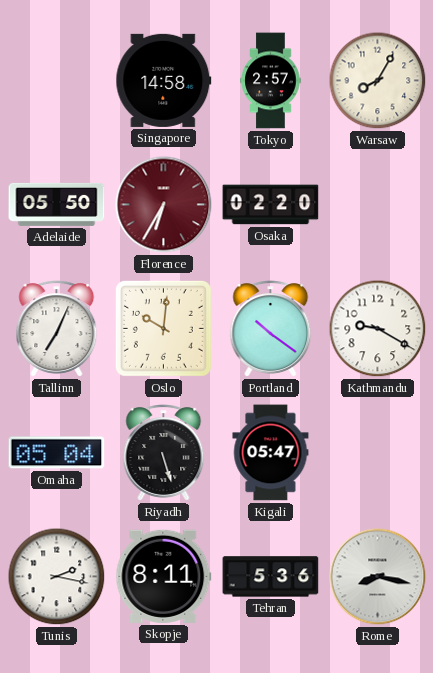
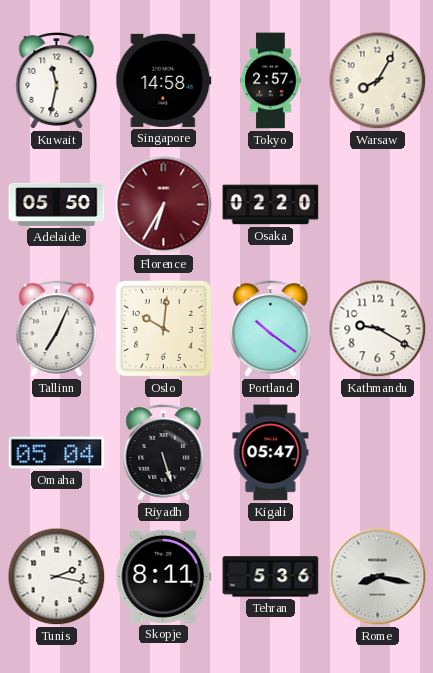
Kuwait: none -> 11:32
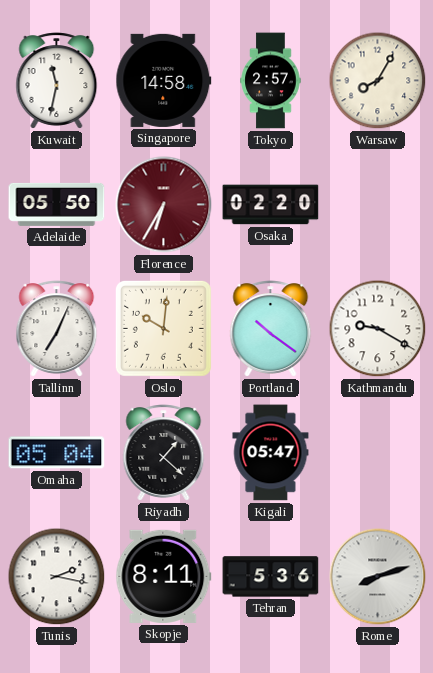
Riyadh: 5:27 -> 1:22
Rome: 8:17 -> 8:12
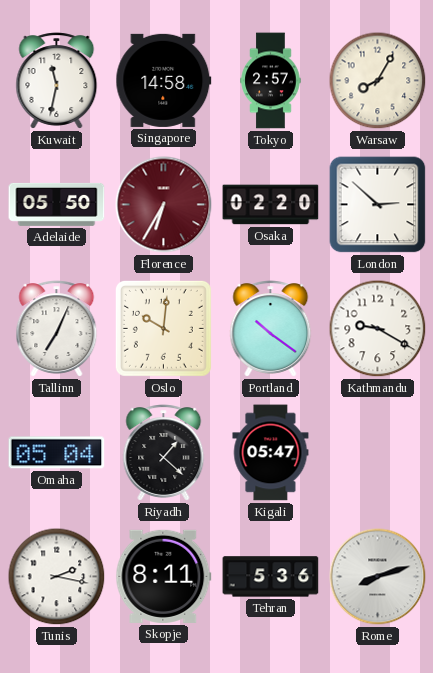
London: none -> 2:52
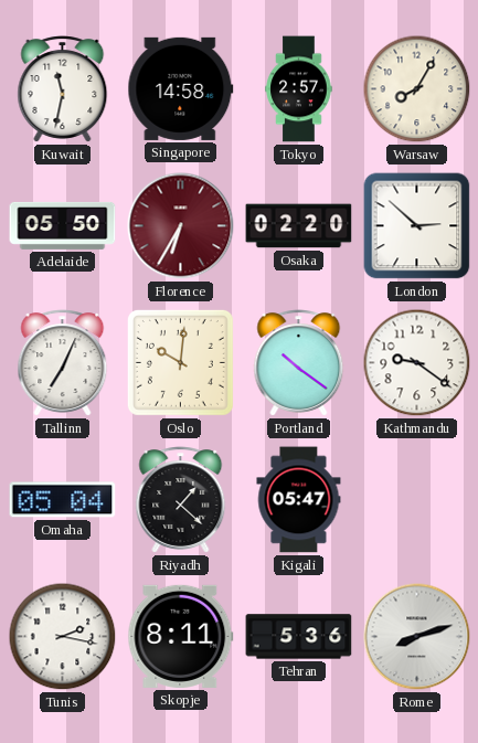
Kathmandu: 9:20 -> 9:21
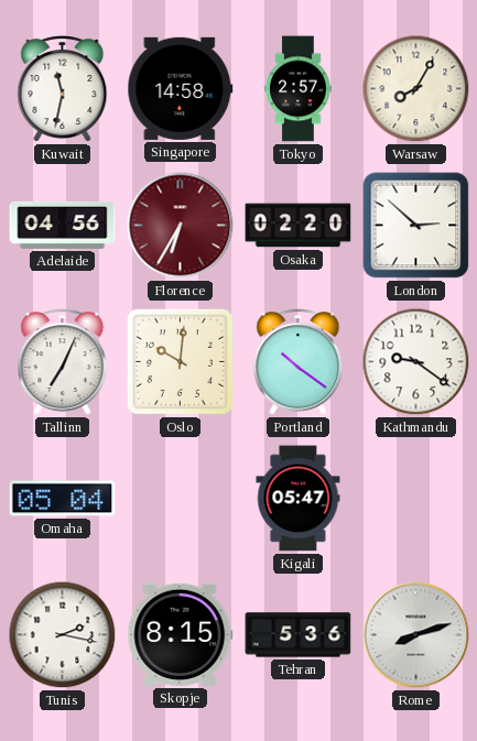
Adelaide: 05:50 -> 04:56
Riyadh: 1:22 -> none
Skopje: 8:11 -> 8:15
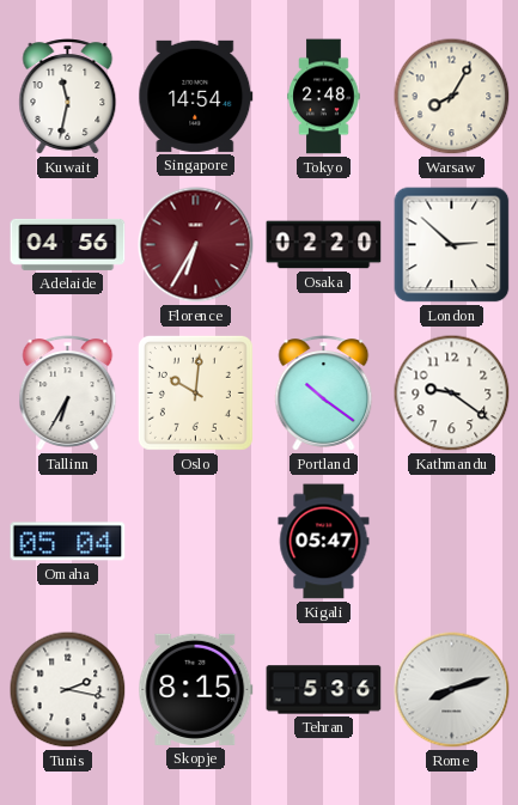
Singapore: 14:58 -> 14:54
Tokyo: 2:57 -> 2:48
Tallinn: 7:04 -> 6:35
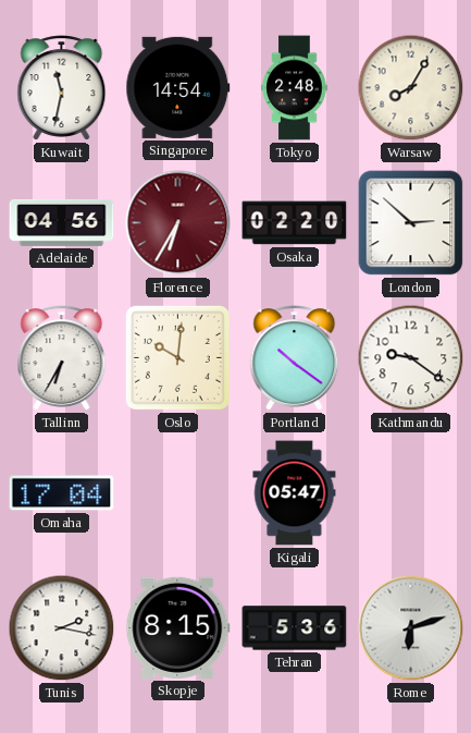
Omaha: 05:04 -> 17:04
Rome: 8:12 -> 6:12
